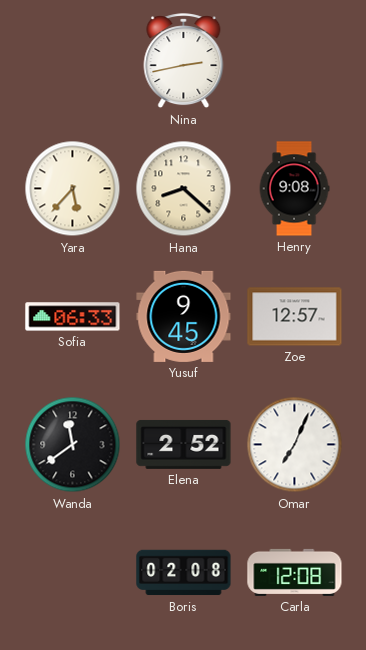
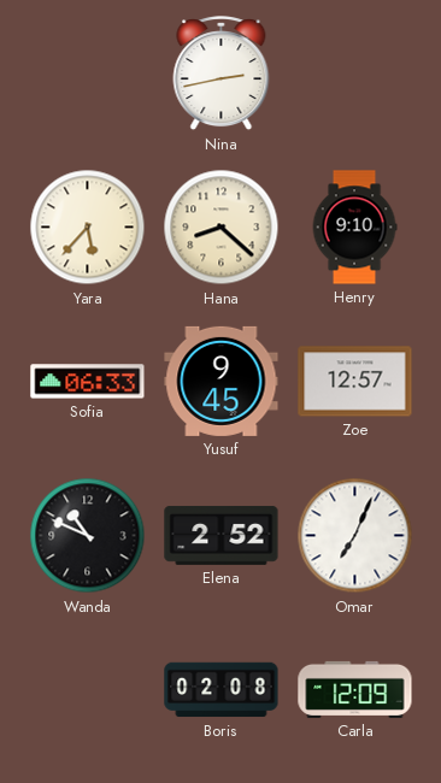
Henry: 9:08 -> 9:10
Wanda: 11:39 -> 10:49
Carla: 12:08 -> 12:09
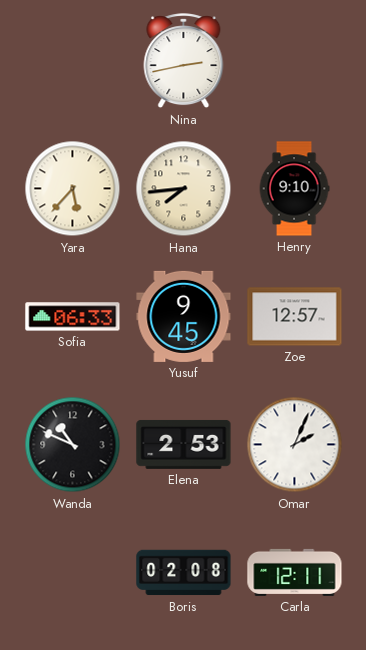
Hana: 8:22 -> 7:44
Elena: 2:52 -> 2:53
Omar: 7:04 -> 2:04
Carla: 12:09 -> 12:11
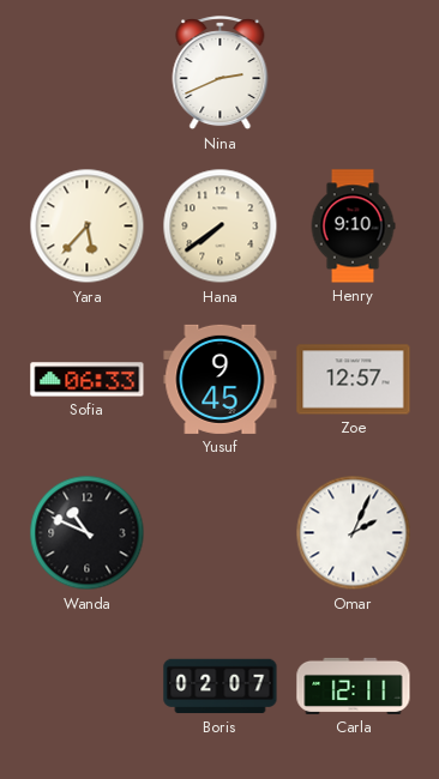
Nina: 2:43 -> 2:41
Hana: 7:44 -> 7:39
Elena: 2:53 -> none
Boris: 02:08 -> 02:07
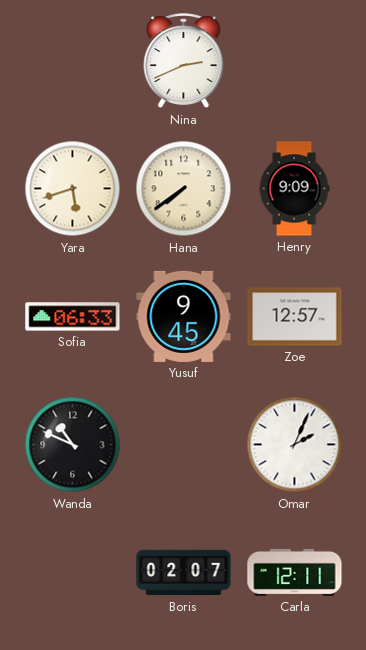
Yara: 5:37 -> 5:42
Henry: 9:10 -> 9:09
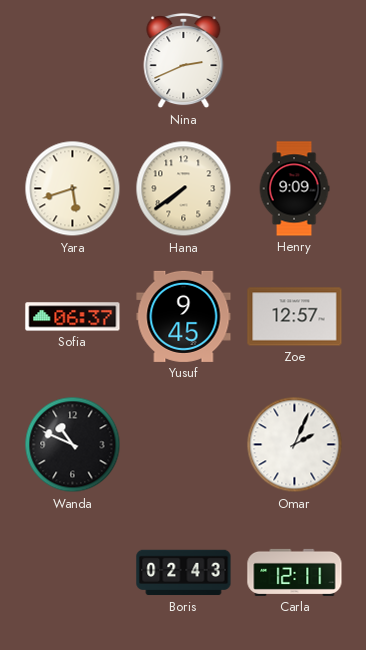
Sofia: 06:33 -> 06:37
Boris: 02:07 -> 02:43
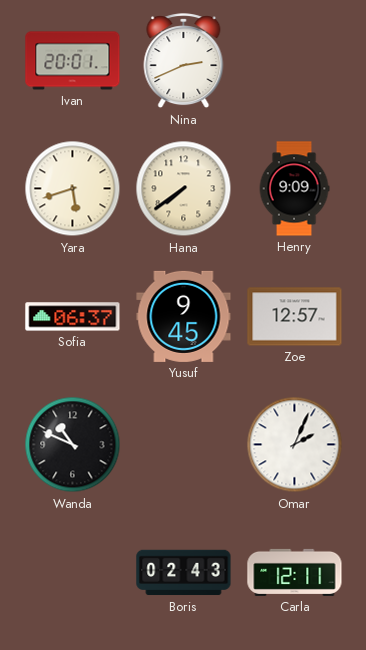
Ivan: none -> 20:01
